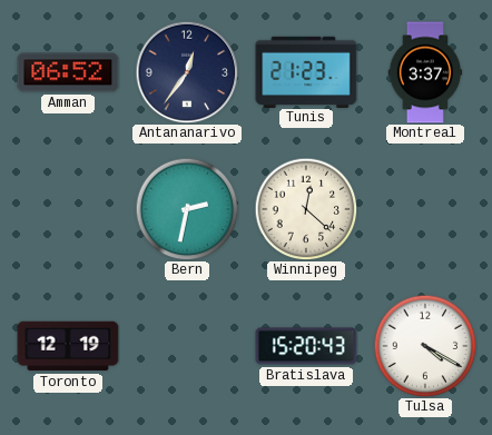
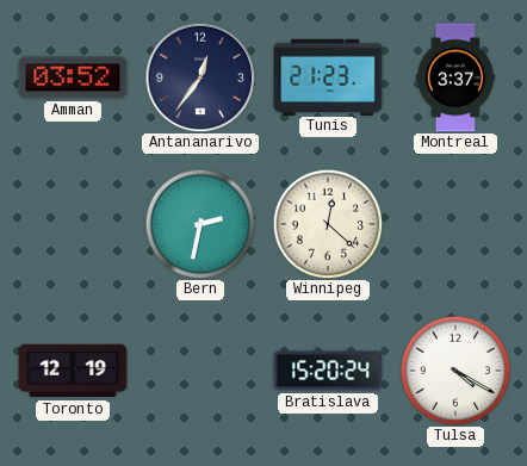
Amman: 06:52 -> 03:52
Bratislava: 15:20:43 -> 15:20:24
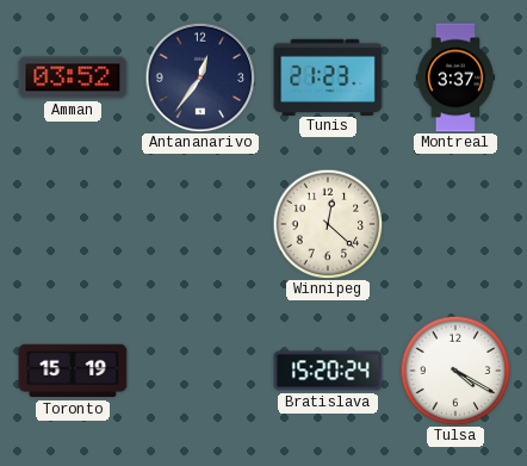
Bern: 2:32 -> none
Toronto: 12:19 -> 15:19
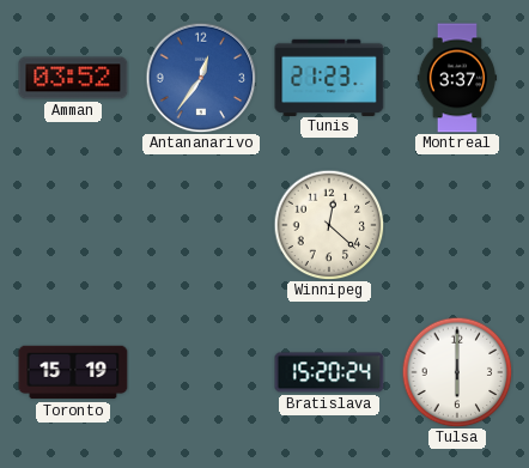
Antananarivo dial: navy -> blue
Tulsa: 4:20 -> 6:00
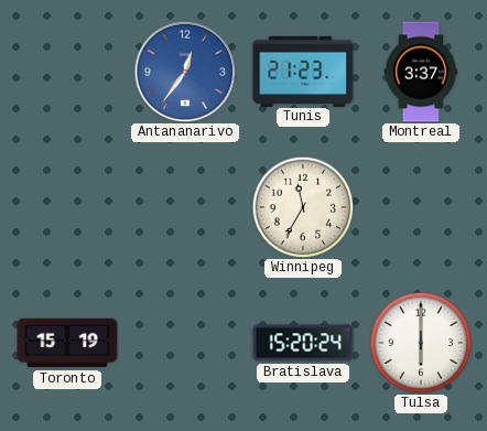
Amman: 03:52 -> none
Winnipeg: 12:22 -> 11:35
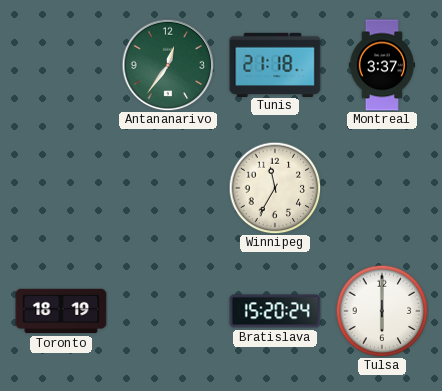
Antananarivo dial: blue -> green
Tunis: 21:23 -> 21:18
Toronto: 15:19 -> 18:19
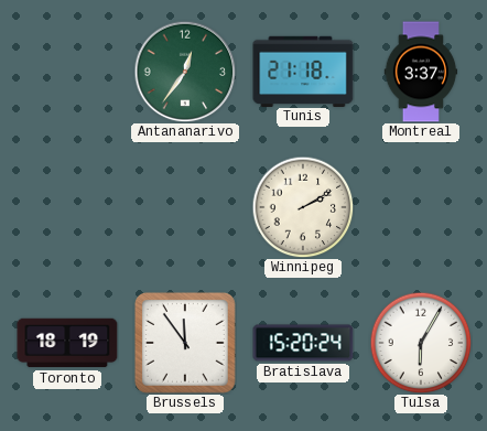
Winnipeg: 11:35 -> 2:10
Brussels: none -> 11:54
Tulsa: 6:00 -> 6:05
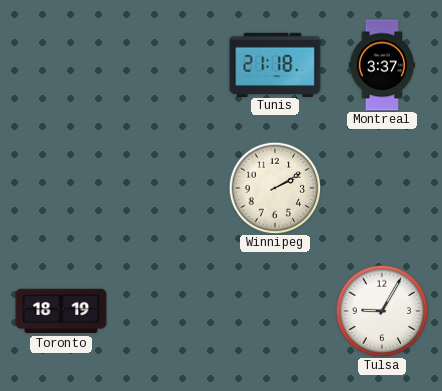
Antananarivo: 12:36 -> none
Brussels: 11:54 -> none
Bratislava: 15:20 -> none
Tulsa: 6:05 -> 9:05
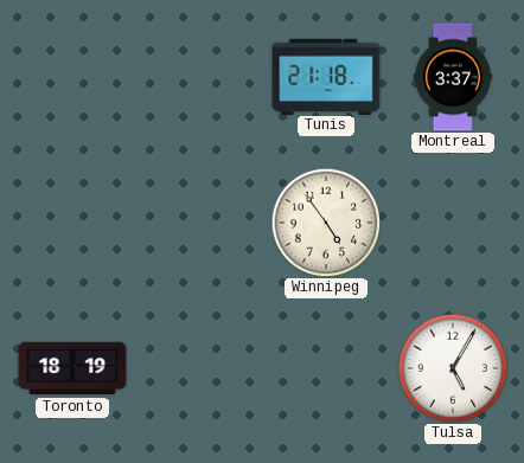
Winnipeg: 2:10 -> 4:54
Tulsa: 9:05 -> 5:05
